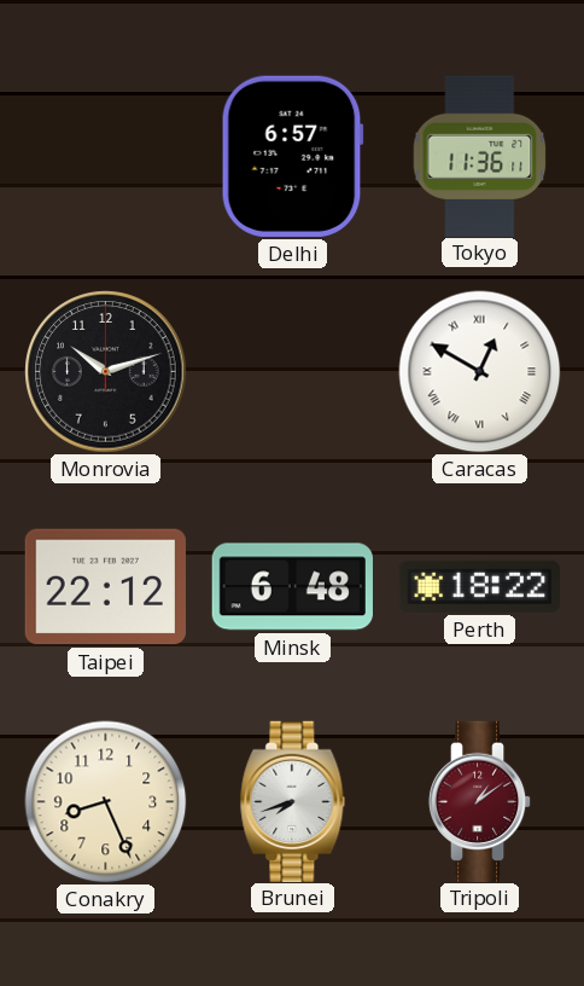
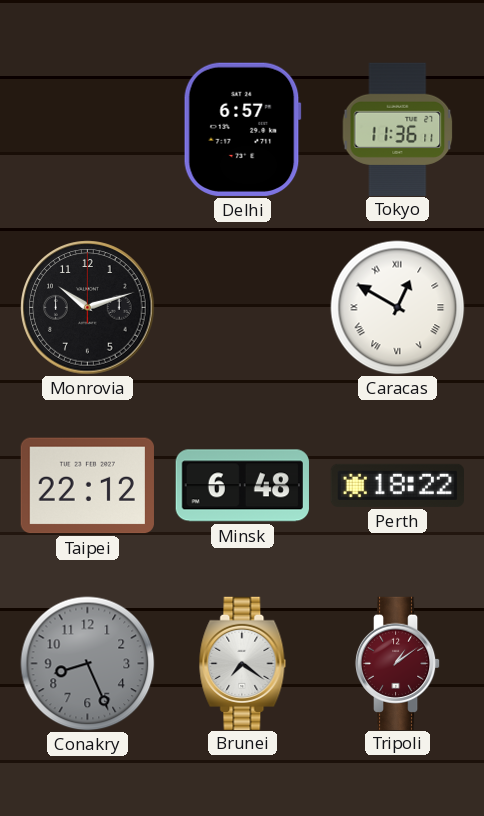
Conakry dial: cream -> grey
Brunei: 7:42 -> 7:21
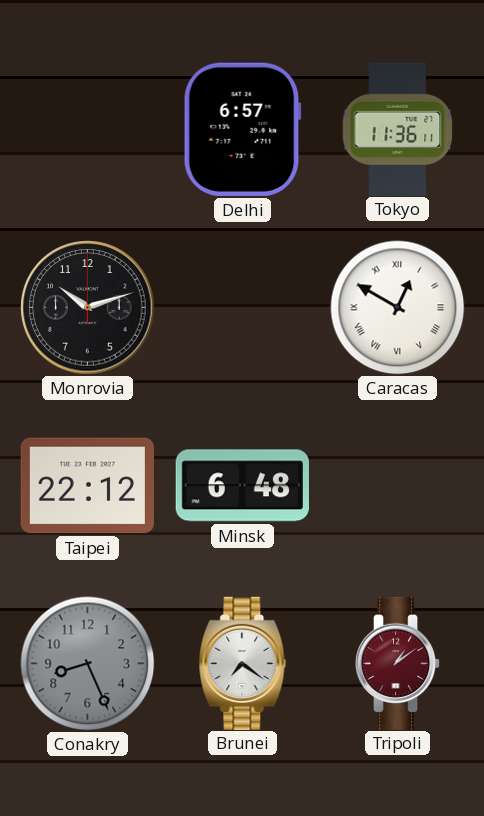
Perth: 18:22 -> none
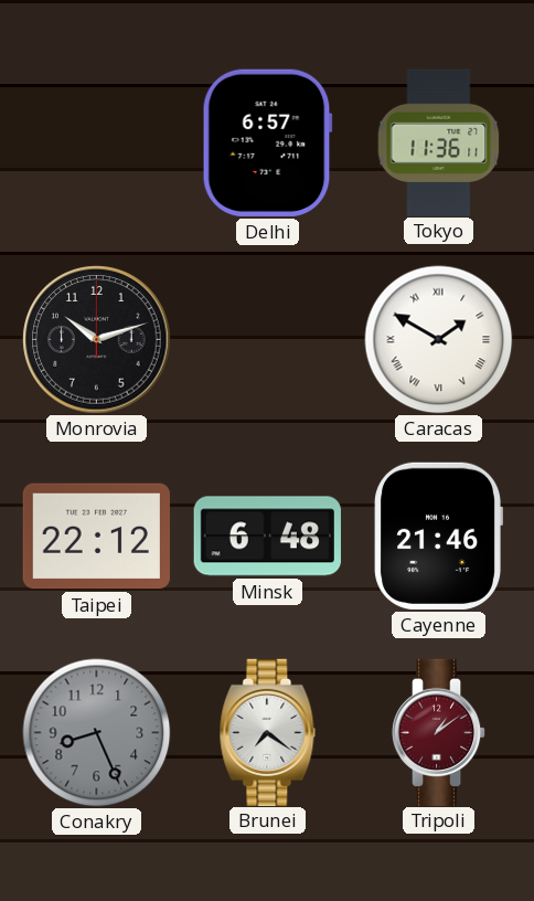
Caracas: 12:50 -> 1:50
Cayenne: none -> 21:46
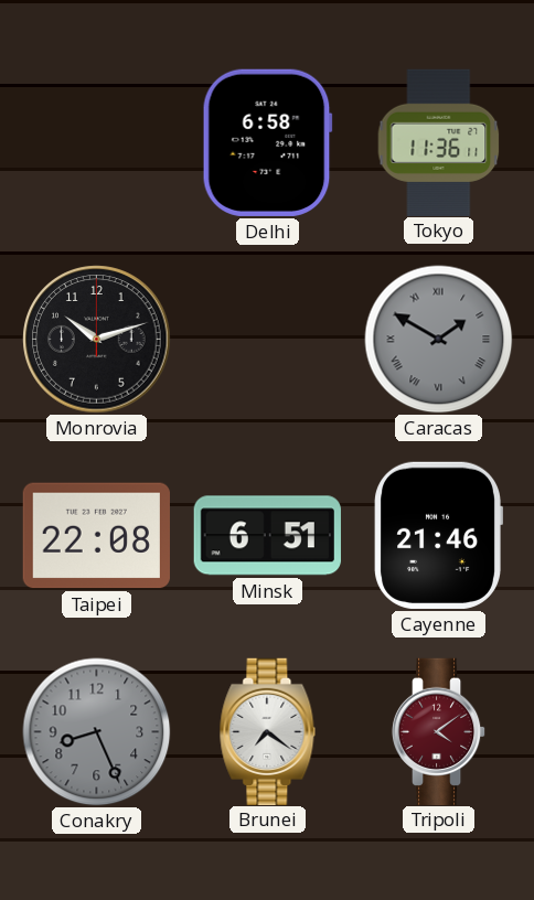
Delhi: 6:57 -> 6:58
Caracas dial: white -> grey
Taipei: 22:12 -> 22:08
Minsk: 6:48 -> 6:51
Tripoli: 1:09 -> 4:09
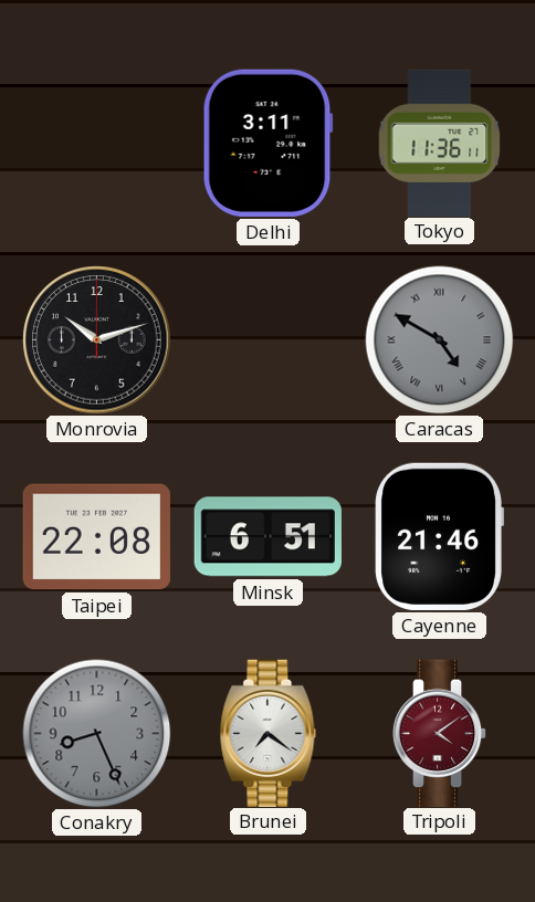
Delhi: 6:58 -> 3:11
Caracas: 1:50 -> 4:50
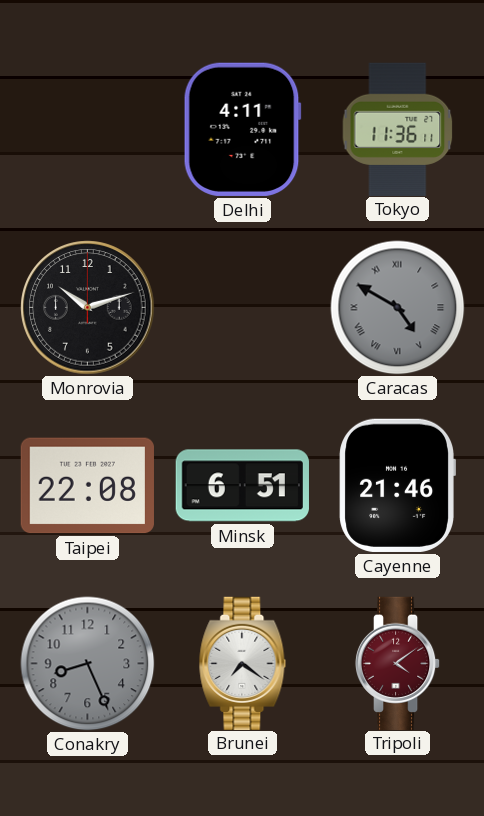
Delhi: 3:11 -> 4:11
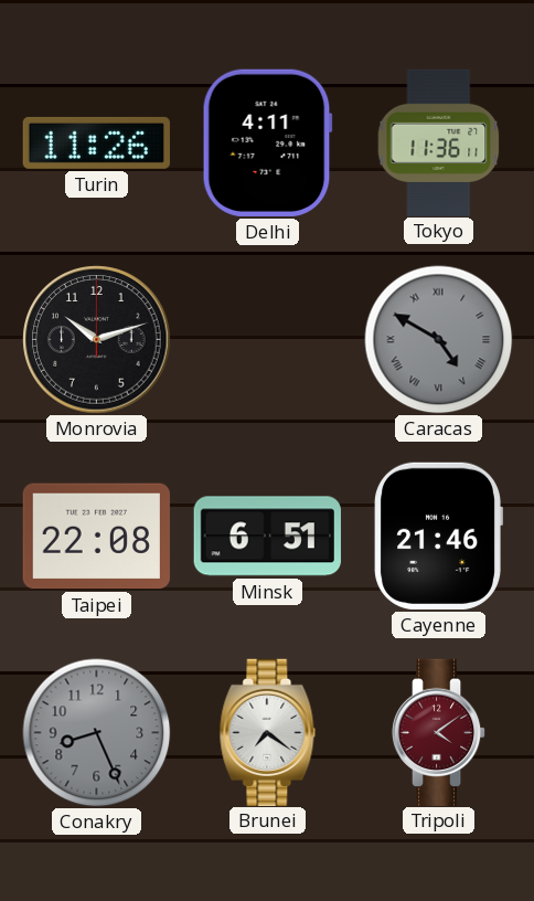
Turin: none -> 11:26
